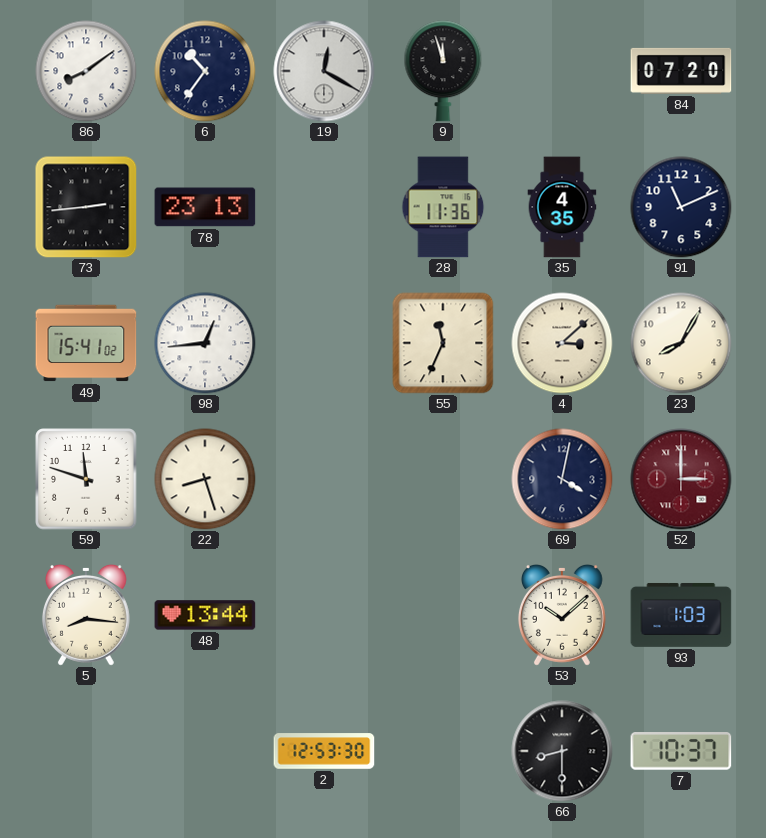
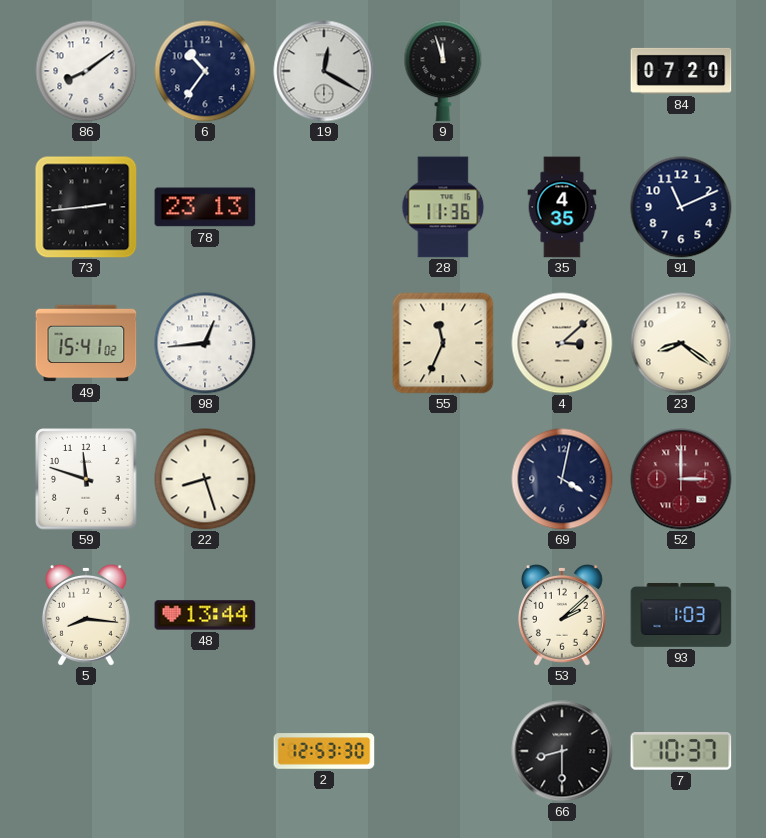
23: 8:05 -> 8:21
53: 10:08 -> 2:08
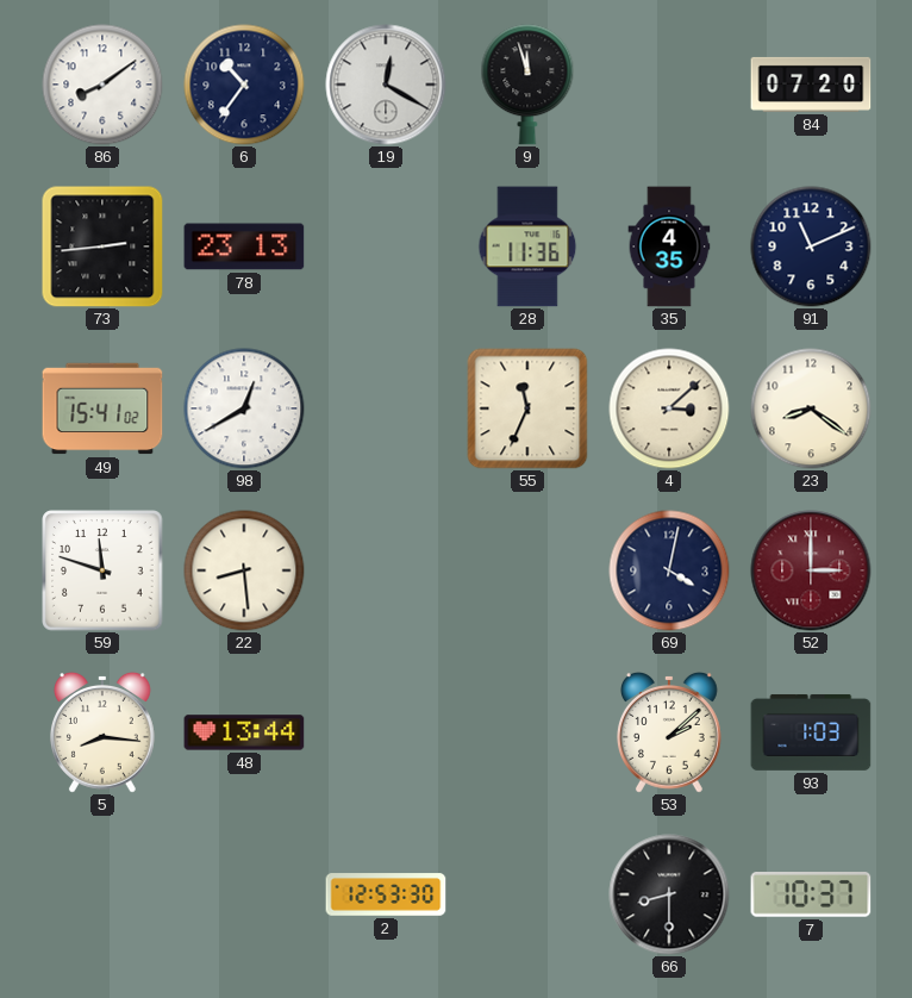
98: 12:44 -> 12:40
22: 8:27 -> 8:29
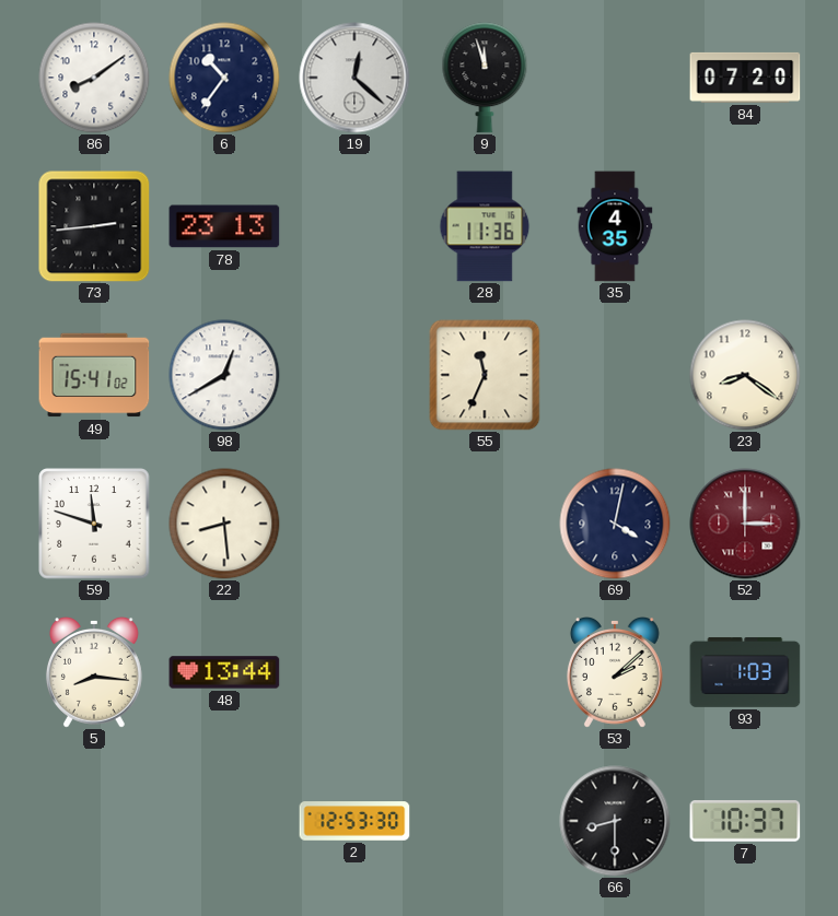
19: 12:20 -> 12:22
91: 11:11 -> none
4: 3:08 -> none
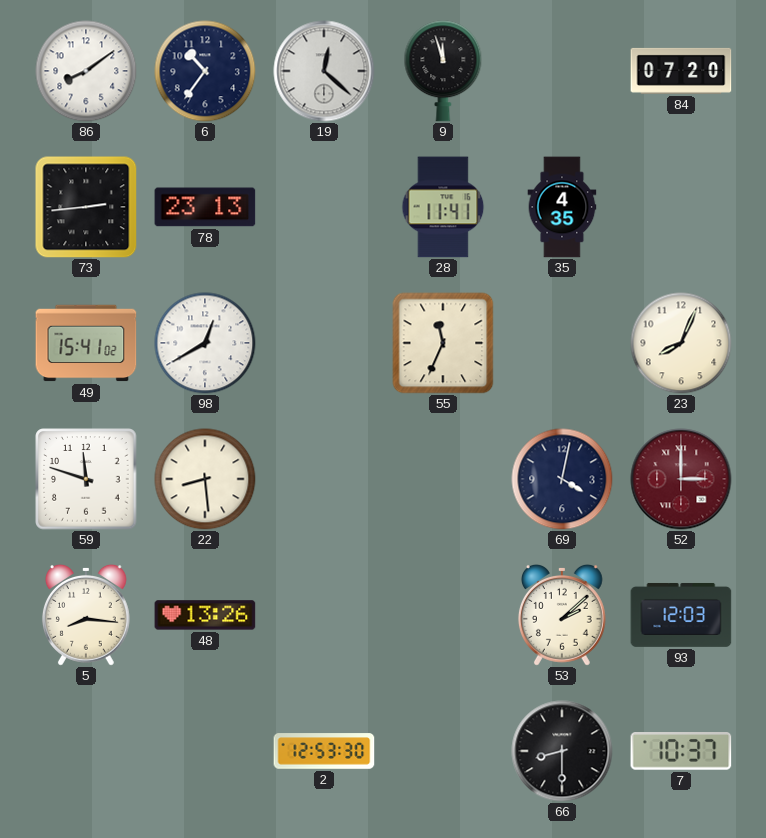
28: 11:36 -> 11:41
23: 8:21 -> 8:04
48: 13:44 -> 13:26
93: 1:03 -> 12:03
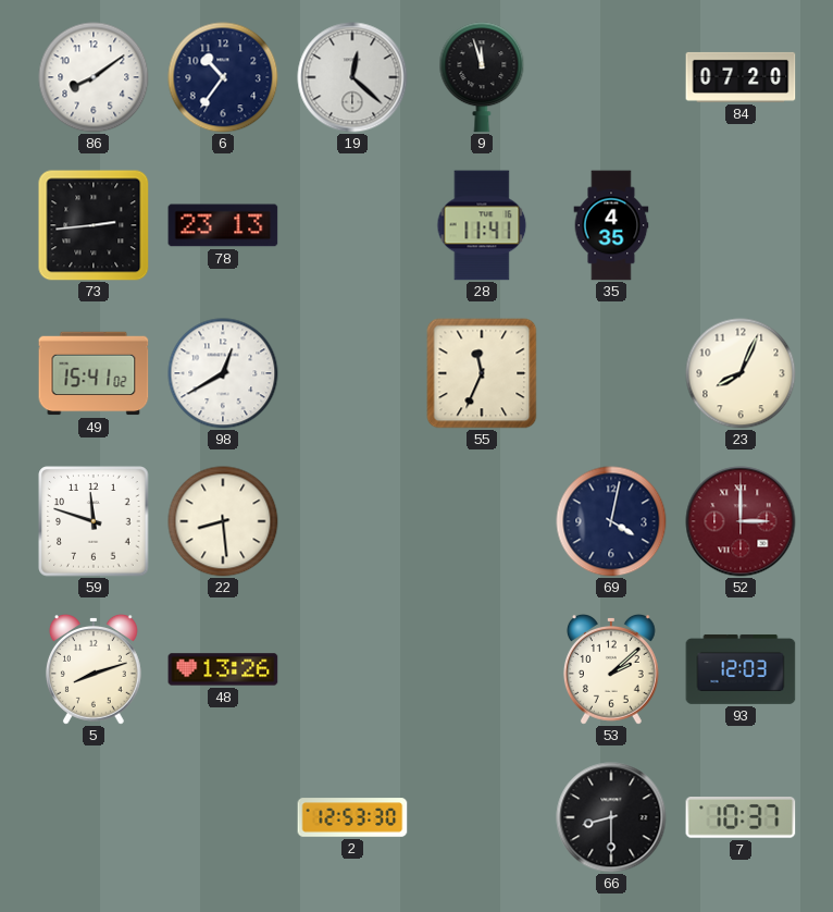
5: 8:16 -> 8:12
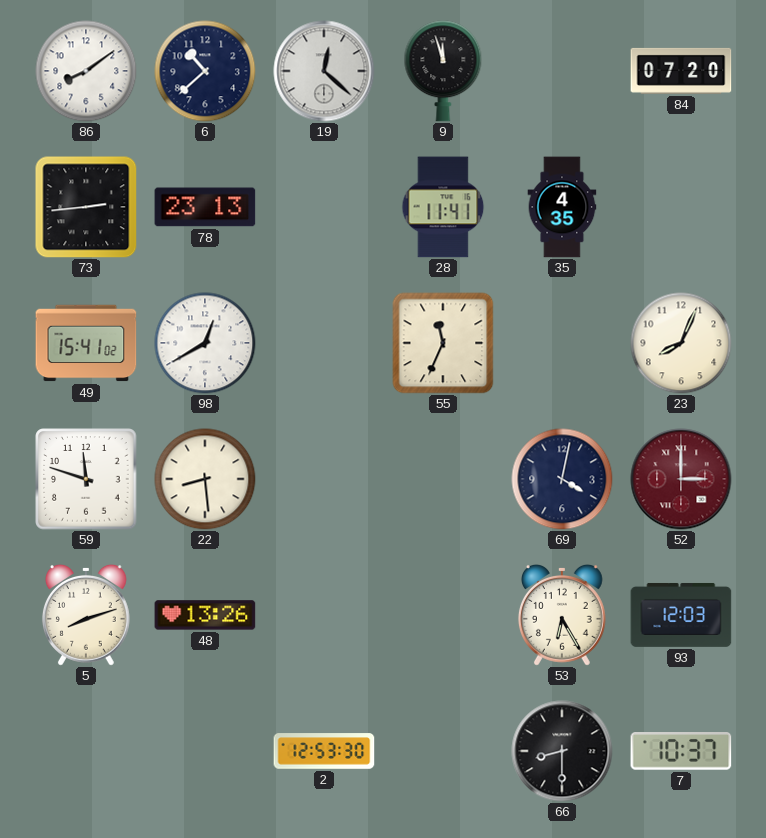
6: 10:36 -> 10:38
53: 2:08 -> 6:25
